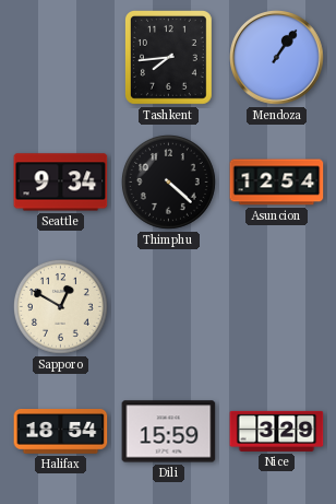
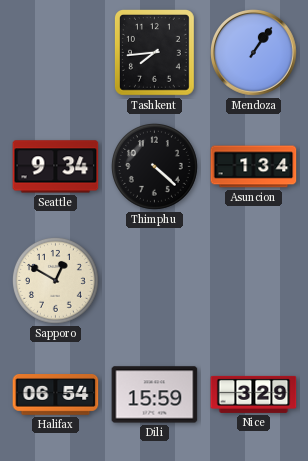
Asuncion: 12:54 -> 1:34
Halifax: 18:54 -> 06:54
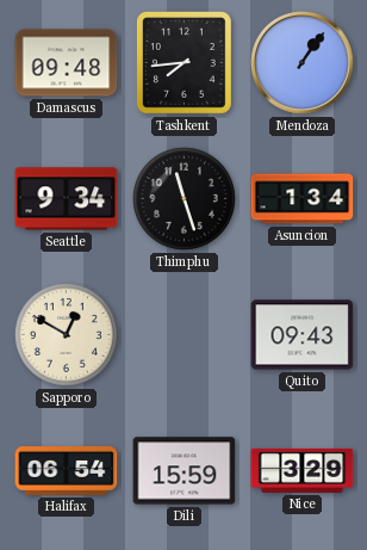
Damascus: none -> 09:48
Thimphu: 4:22 -> 11:27
Quito: none -> 09:43
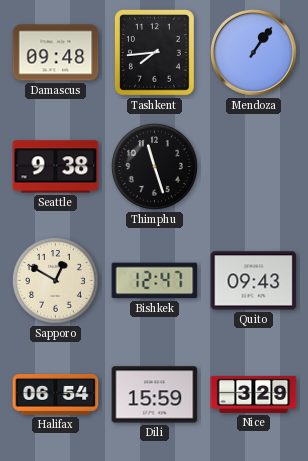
Seattle: 9:34 -> 9:38
Asuncion: 1:34 -> none
Bishkek: none -> 12:47
